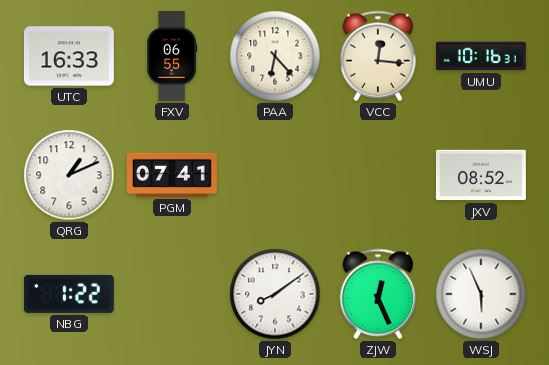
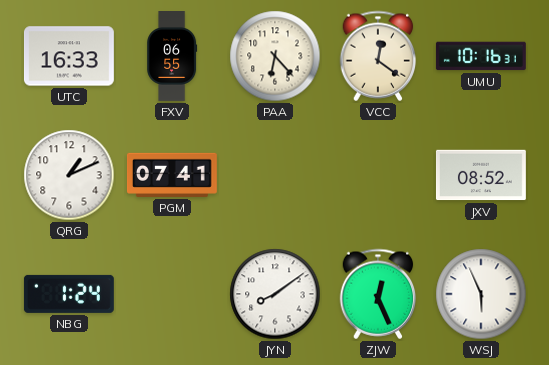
VCC: 12:16 -> 12:21
NBG: 1:22 -> 1:24
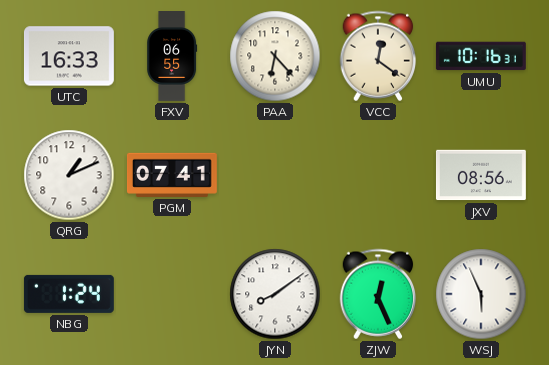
JXV: 08:52 -> 08:56
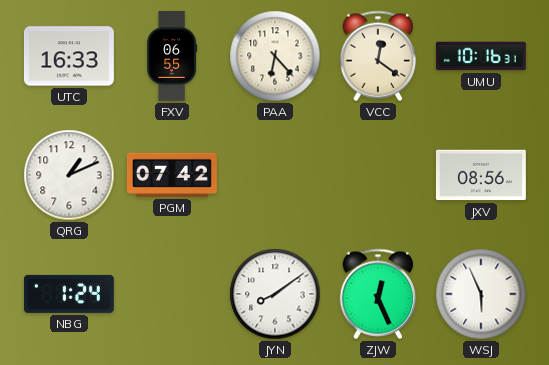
PGM: 07:41 -> 07:42
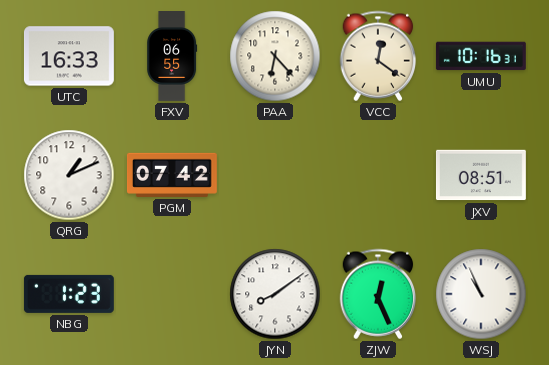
JXV: 08:56 -> 08:51
NBG: 1:24 -> 1:23
WSJ: 5:56 -> 10:56
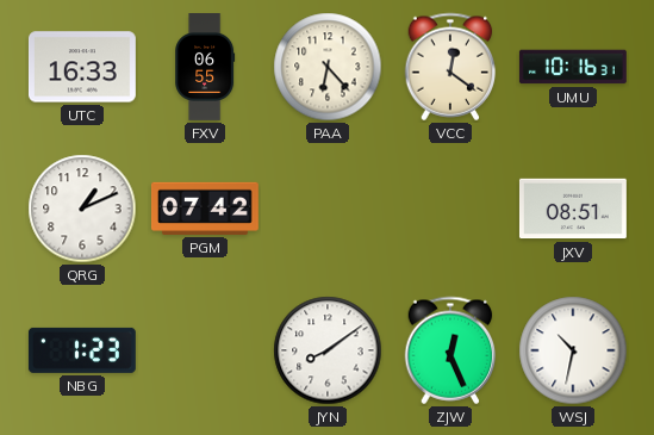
WSJ: 10:56 -> 10:32
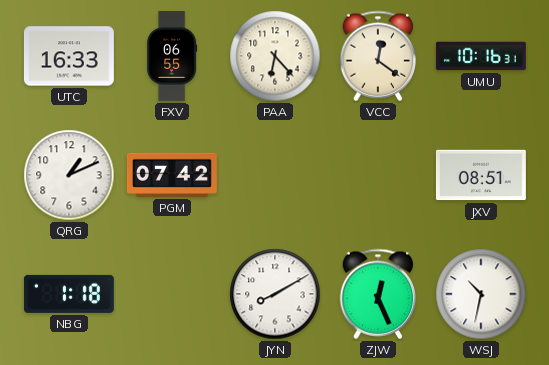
NBG: 1:23 -> 1:18
JYN: 8:09 -> 8:10
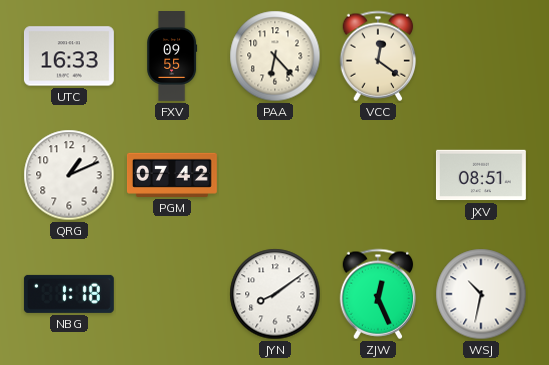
FXV: 06:55 -> 09:55
UMU: 10:16 -> none
JYN: 8:10 -> 8:09
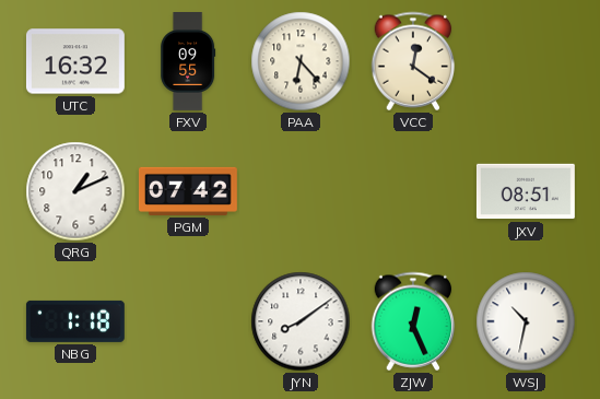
UTC: 16:33 -> 16:32
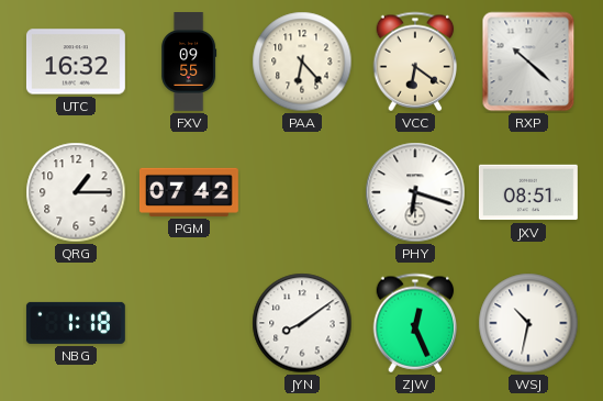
VCC: 12:21 -> 6:21
RXP: none -> 10:22
QRG: 1:11 -> 1:15
PHY: none -> 6:18
